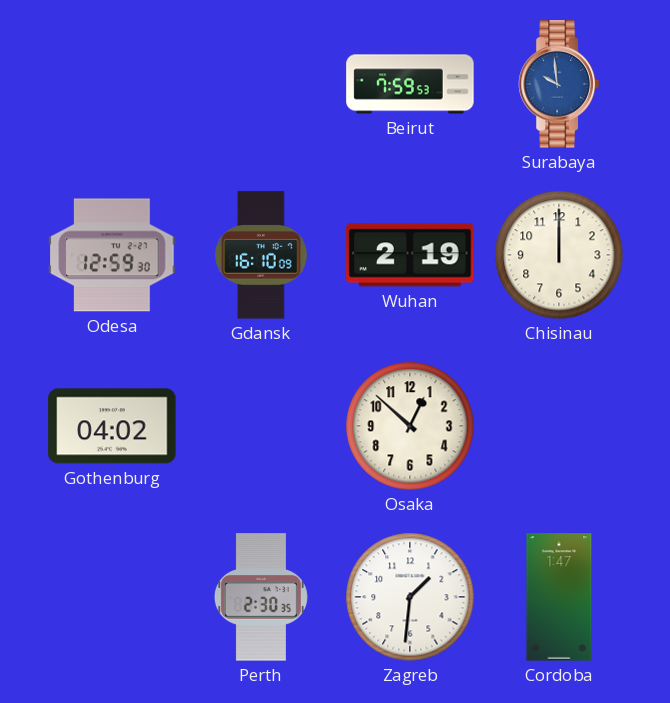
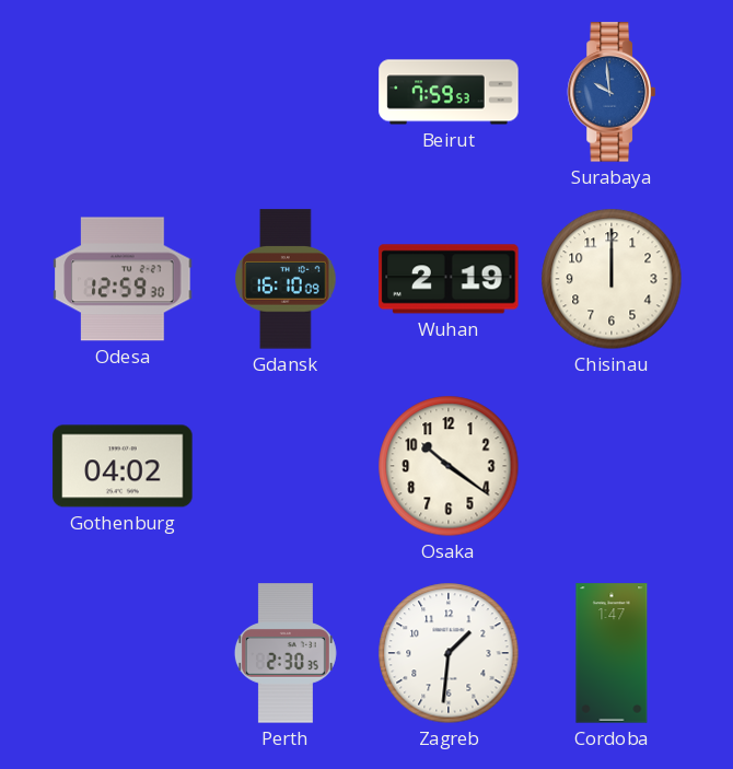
Osaka: 12:52 -> 10:21
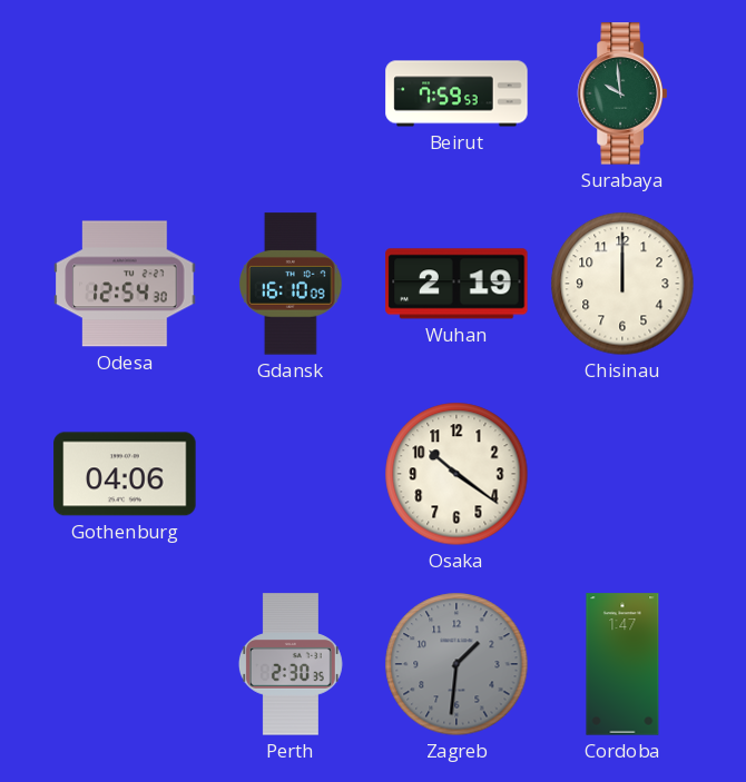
Surabaya dial: blue -> green
Odesa: 12:59 -> 12:54
Gothenburg: 04:02 -> 04:06
Zagreb dial: white -> grey
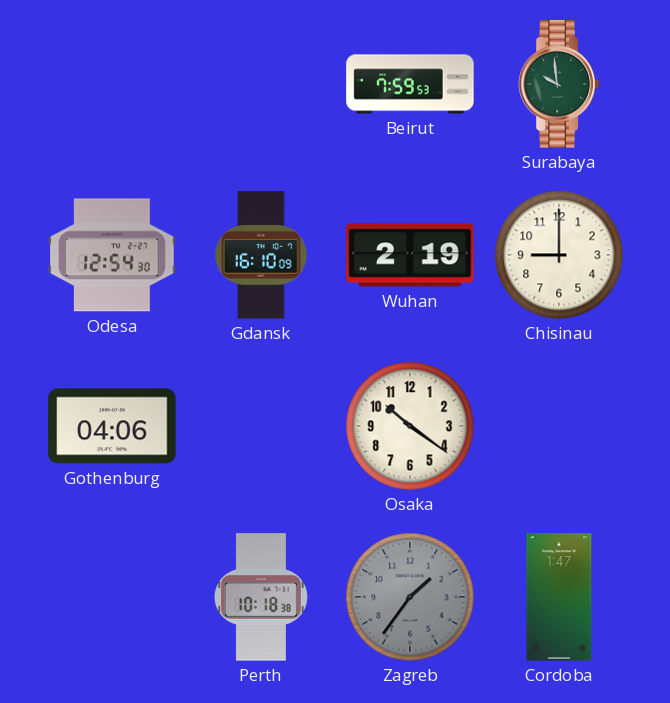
Chisinau: 12:00 -> 9:00
Perth: 2:30 -> 10:18
Zagreb: 1:31 -> 1:36
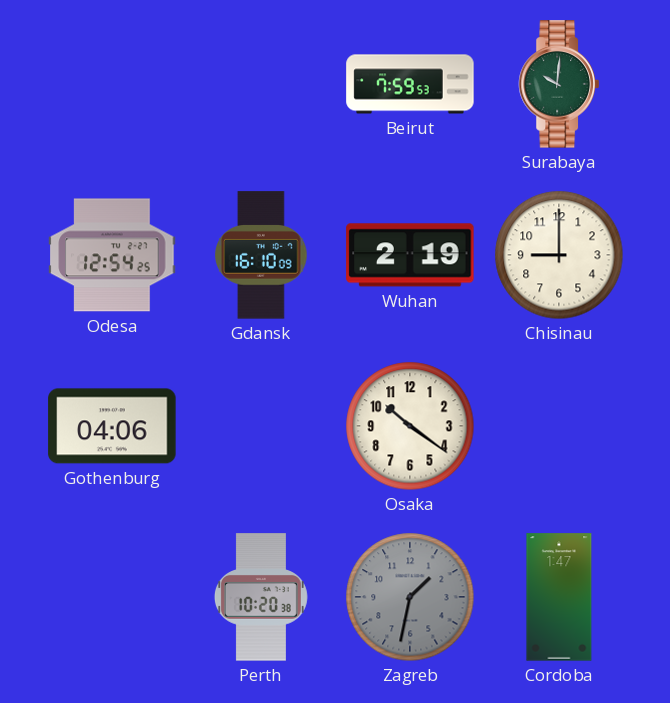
Surabaya: 9:59 -> 10:01
Odesa: 12:54:30 -> 12:54:25
Perth: 10:18 -> 10:20
Zagreb: 1:36 -> 1:32
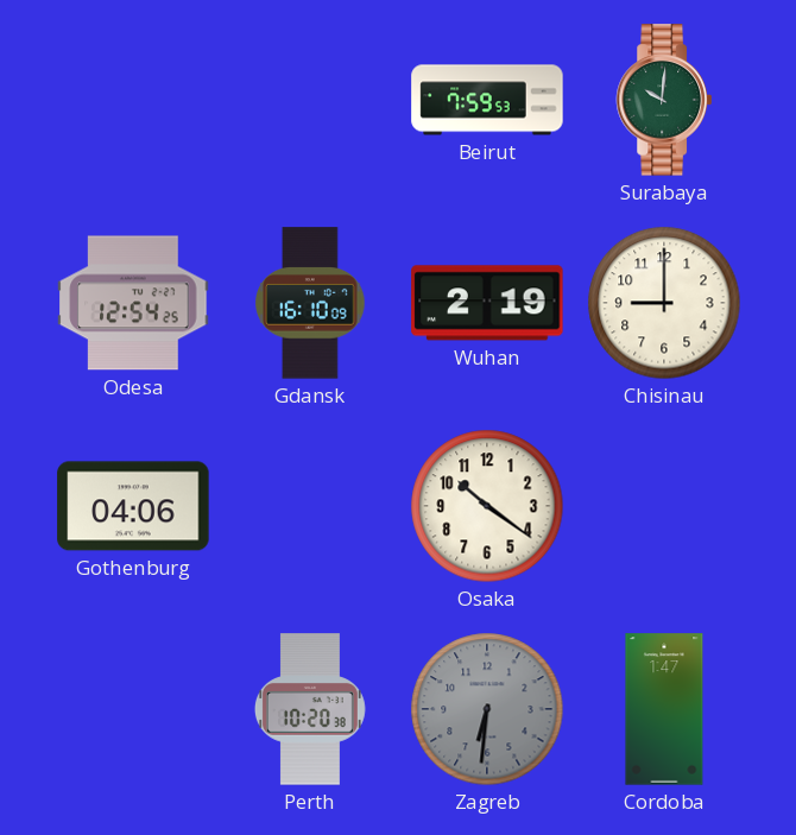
Zagreb: 1:32 -> 6:31
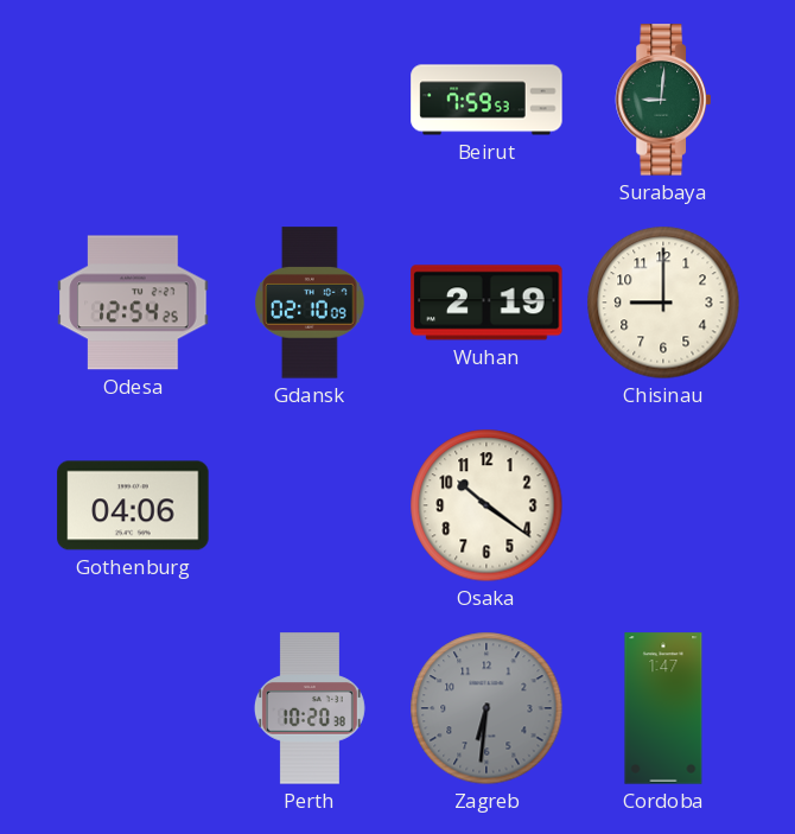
Surabaya: 10:01 -> 9:01
Gdansk: 16:10 -> 02:10
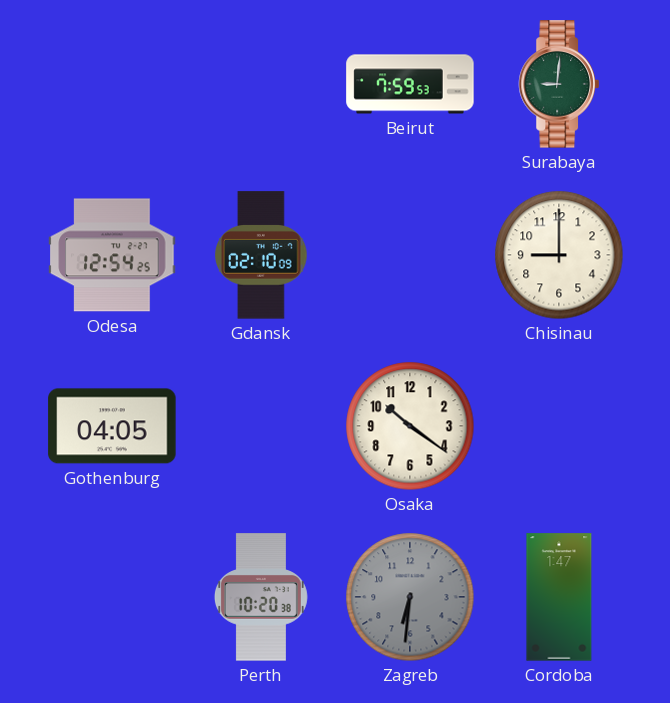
Wuhan: 2:19 -> none
Gothenburg: 04:06 -> 04:05
